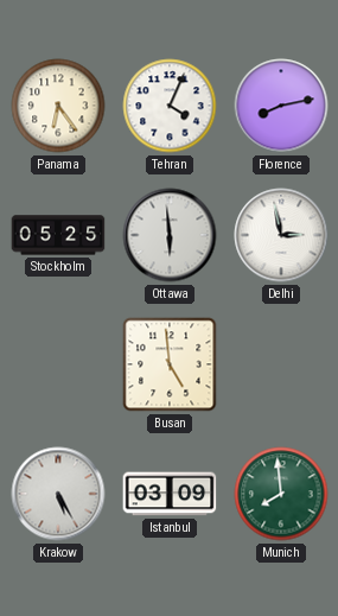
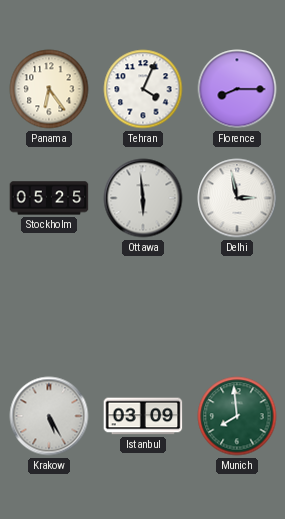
Florence: 8:13 -> 8:15
Busan: 4:59 -> none
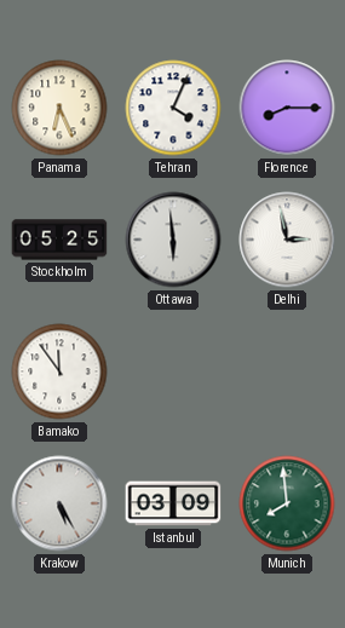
Panama: 6:24 -> 6:26
Bamako: none -> 11:54
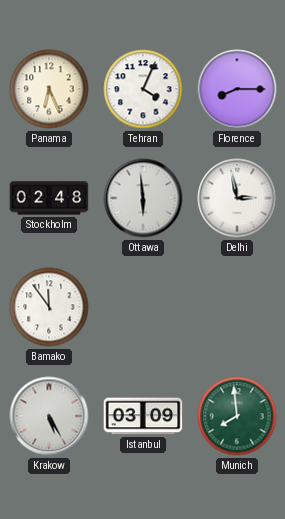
Stockholm: 05:25 -> 02:48
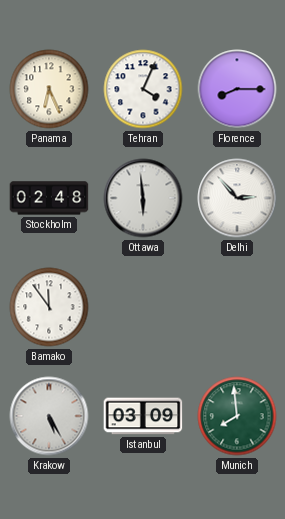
Delhi: 2:58 -> 2:53
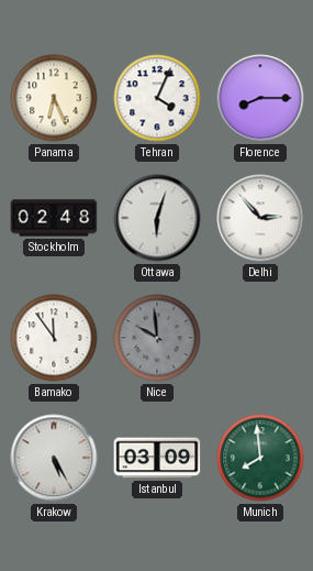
Ottawa: 5:59 -> 6:03
Nice: none -> 9:59
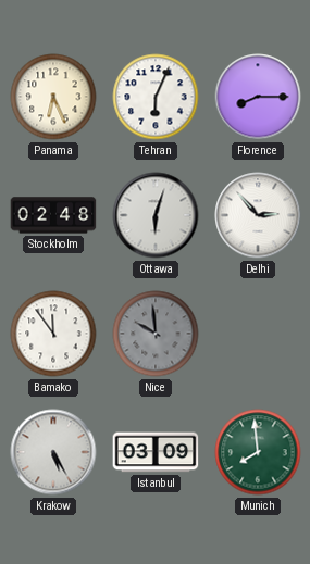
Tehran: 4:04 -> 6:04
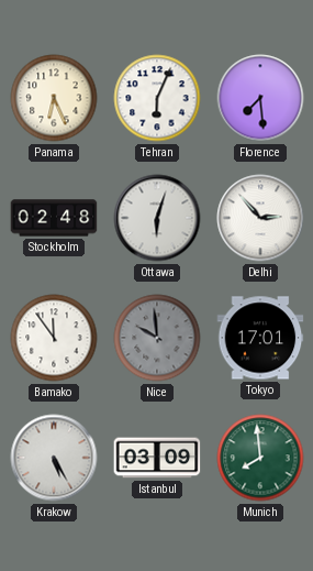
Florence: 8:15 -> 7:29
Tokyo: none -> 17:01
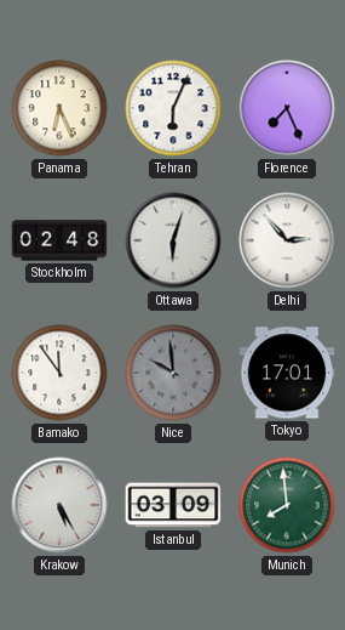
Florence: 7:29 -> 7:26
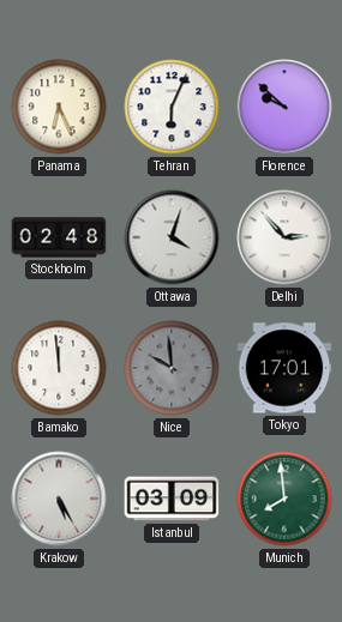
Florence: 7:26 -> 9:52
Ottawa: 6:03 -> 4:03
Bamako: 11:54 -> 11:59
